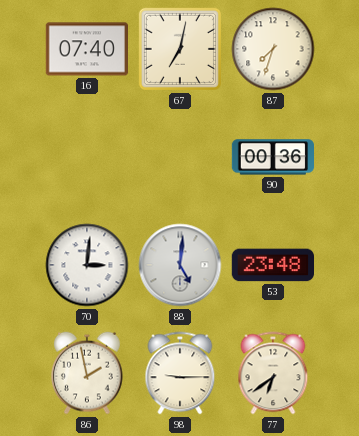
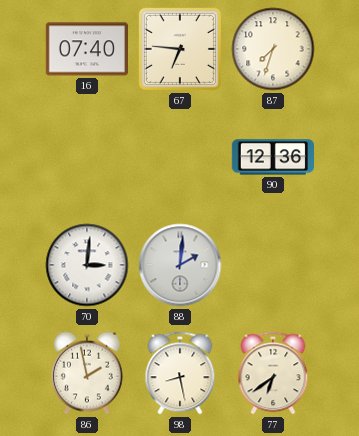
67: 7:02 -> 6:46
90: 00:36 -> 12:36
88: 5:01 -> 2:01
53: 23:48 -> none
98: 9:15 -> 8:28
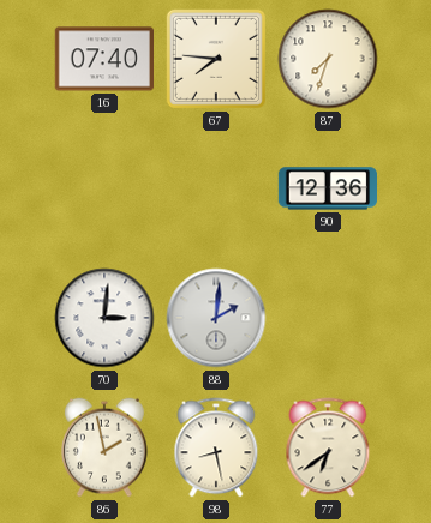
67: 6:46 -> 7:46
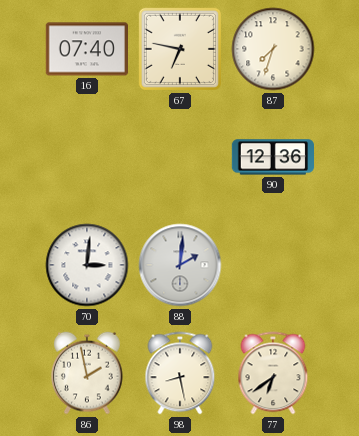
67: 7:46 -> 6:47
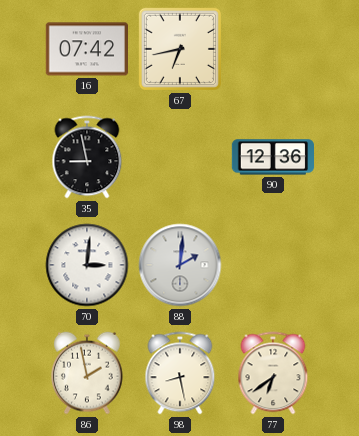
16: 07:40 -> 07:42
67: 6:47 -> 6:43
87: 7:33 -> none
35: none -> 8:58
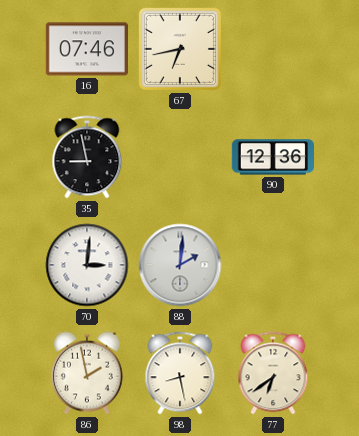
16: 07:42 -> 07:46
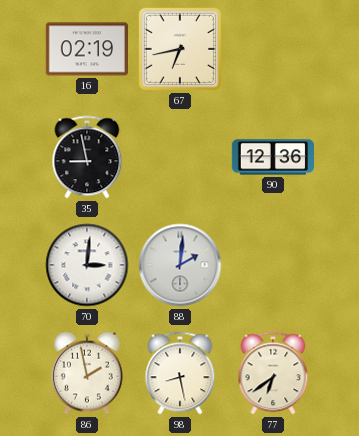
16: 07:46 -> 02:19
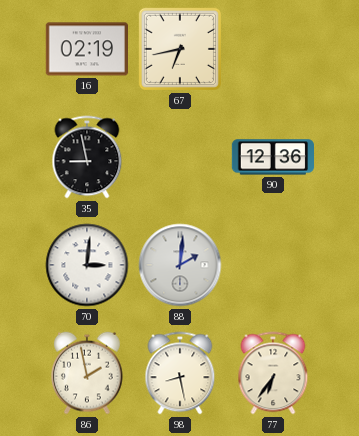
77: 6:39 -> 6:36
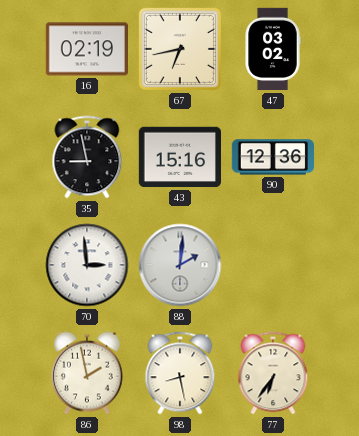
47: none -> 03:02
43: none -> 15:16
70: 3:01 -> 2:59
